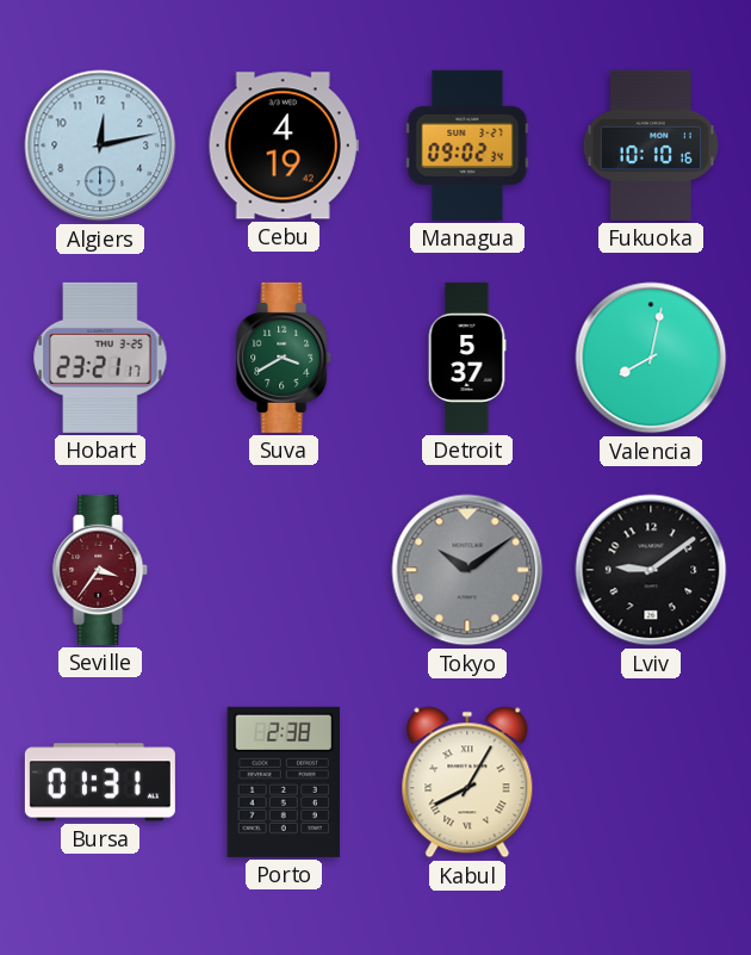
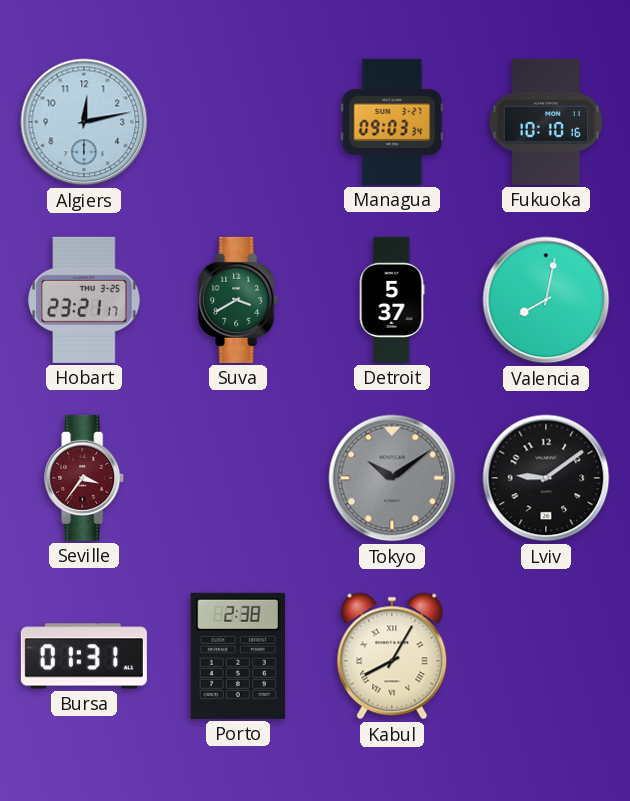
Cebu: 4:19 -> none
Managua: 09:02 -> 09:03
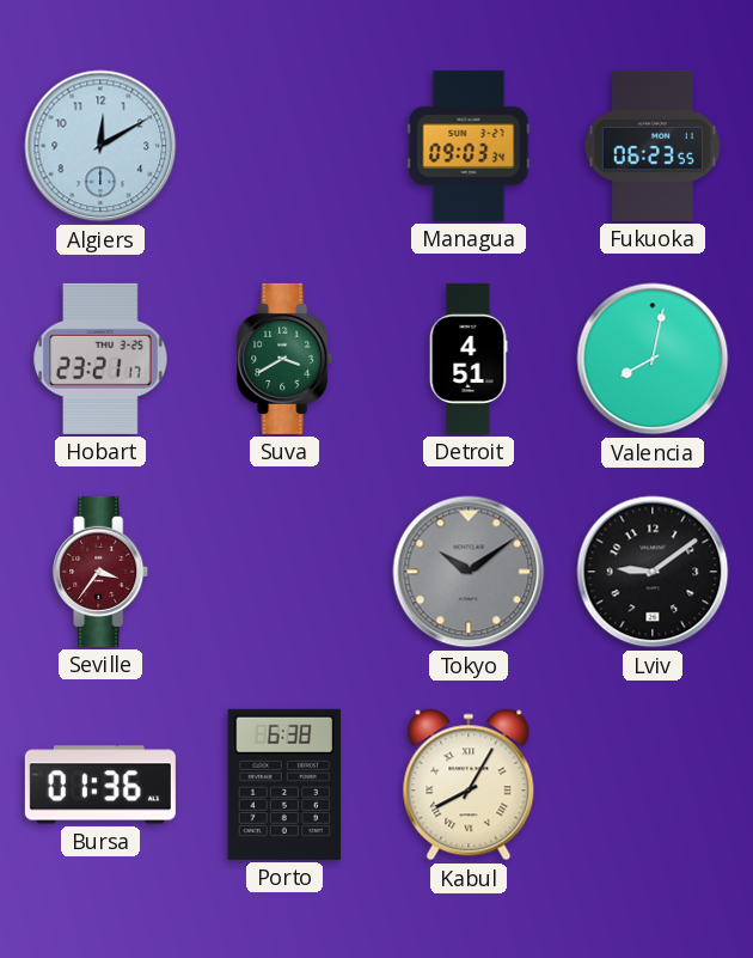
Algiers: 12:13 -> 12:10
Fukuoka: 10:10 -> 06:23
Detroit: 5:37 -> 4:51
Bursa: 01:31 -> 01:36
Porto: 2:38 -> 6:38
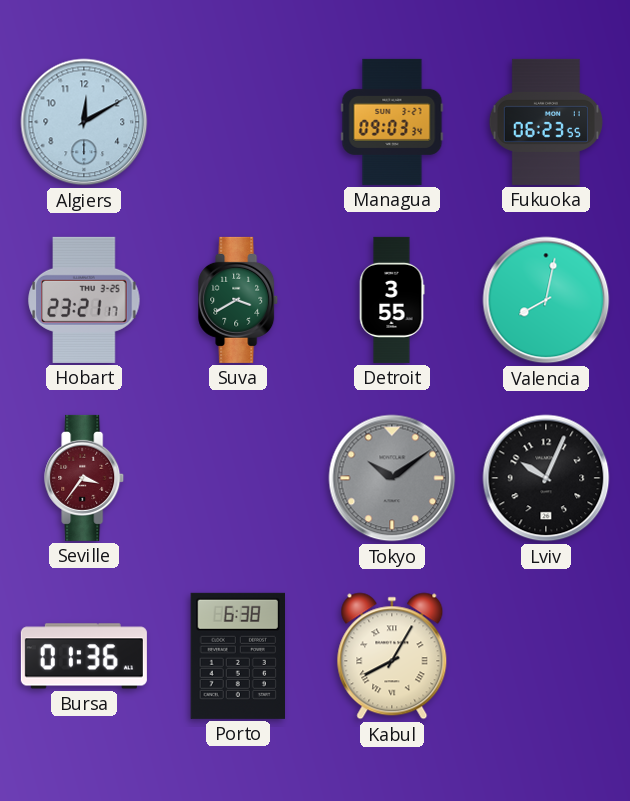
Detroit: 4:51 -> 3:55
Lviv: 9:09 -> 10:04
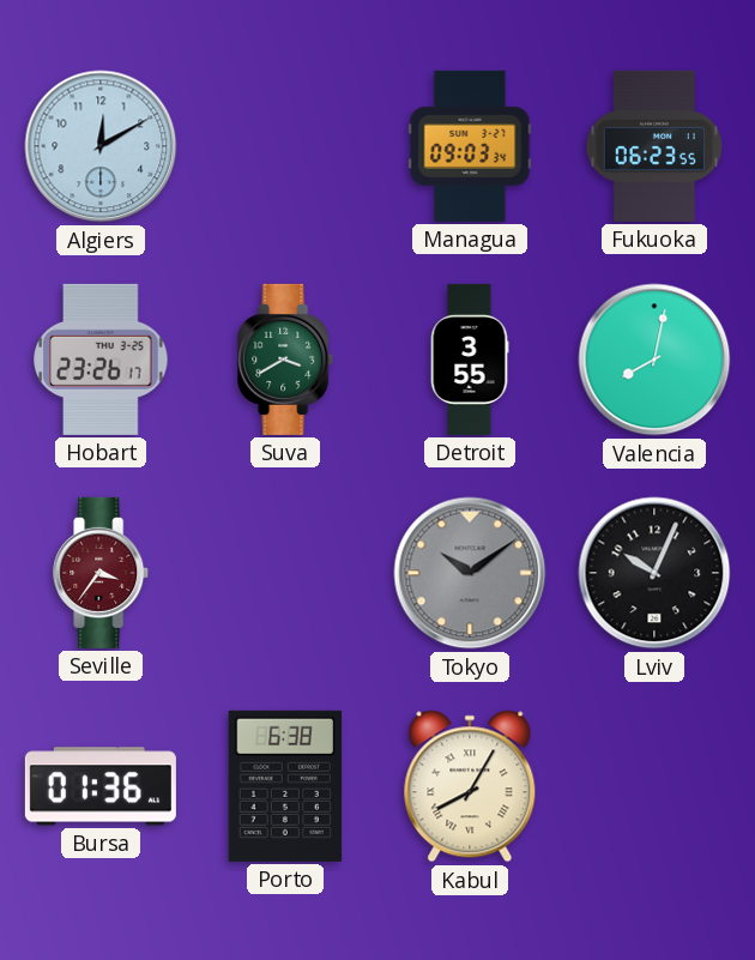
Hobart: 23:21 -> 23:26
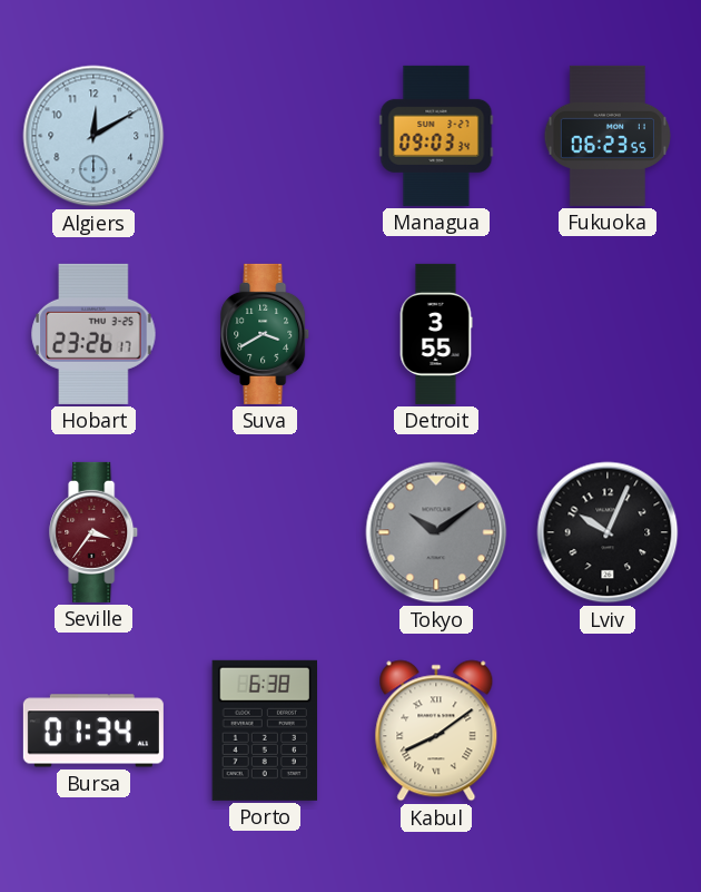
Valencia: 8:02 -> none
Bursa: 01:36 -> 01:34
Kabul: 8:05 -> 8:09
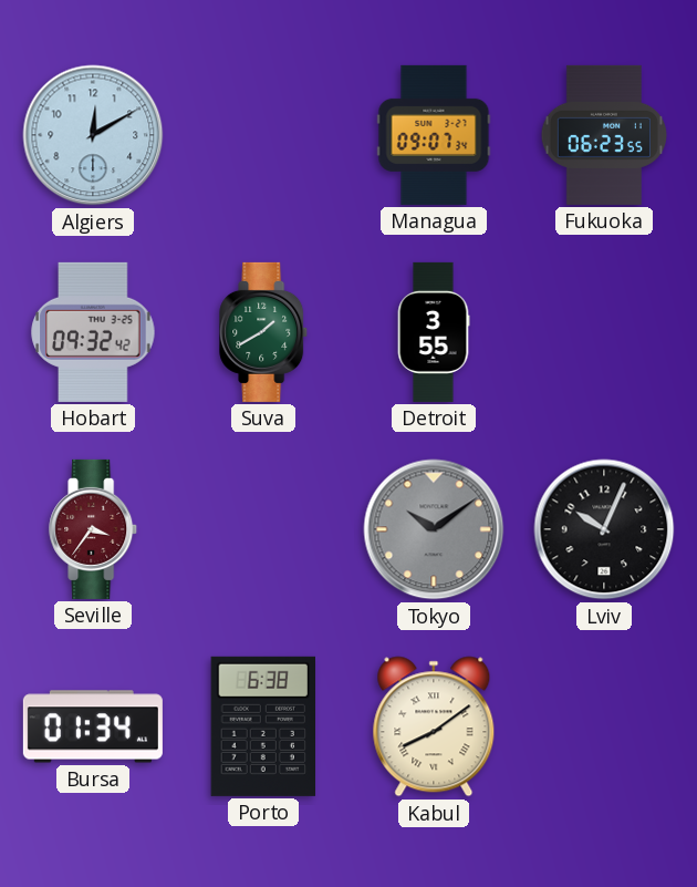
Managua: 09:03 -> 09:07
Hobart: 23:26 -> 09:32
Suva: 3:40 -> 1:40
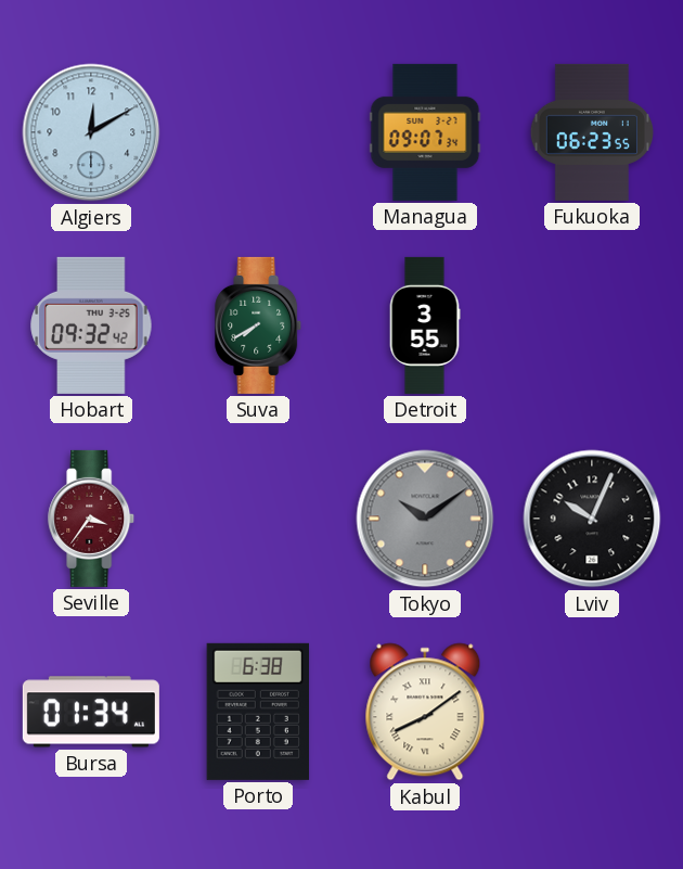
Suva: 1:40 -> 7:40
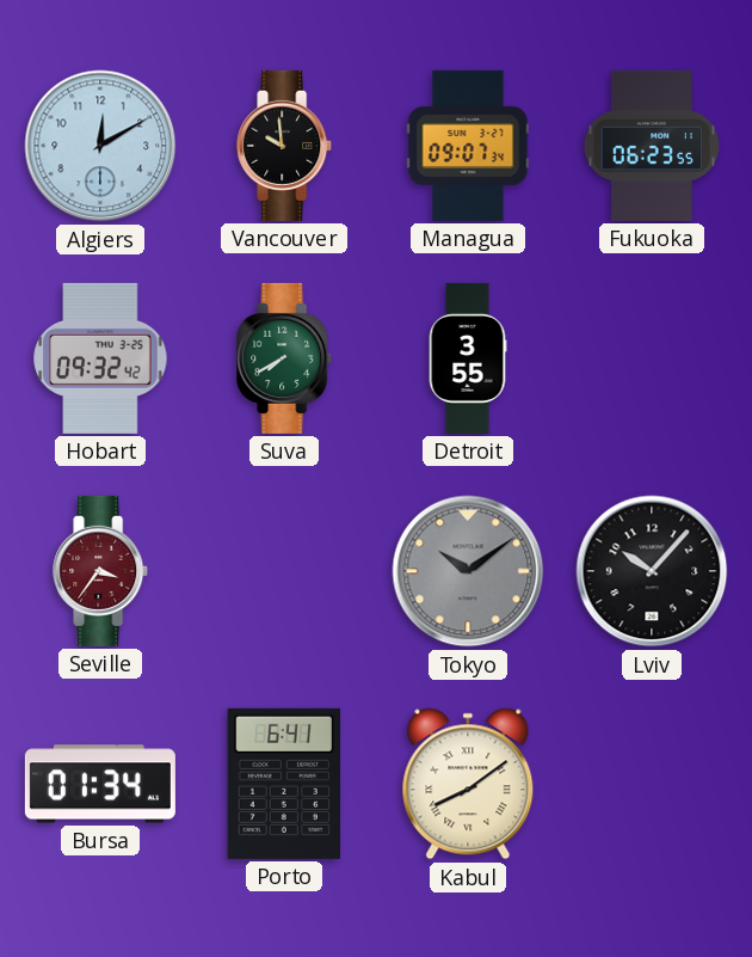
Vancouver: none -> 9:59
Lviv: 10:04 -> 10:07
Porto: 6:38 -> 6:41
